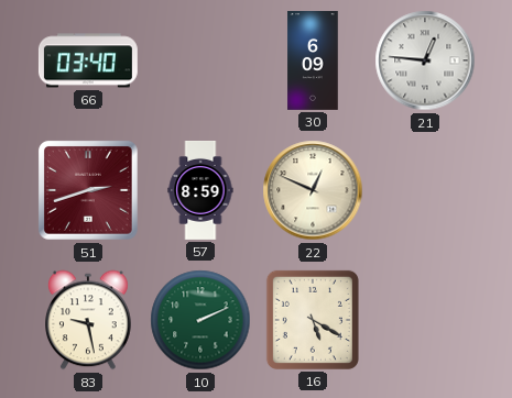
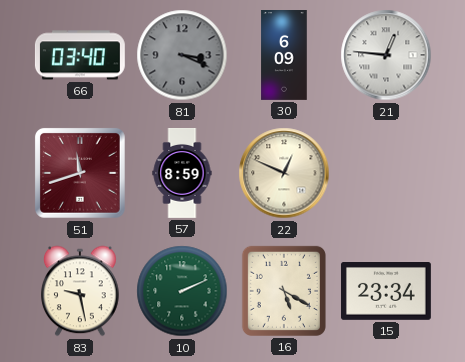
81: none -> 3:19
51: 2:42 -> 11:42
15: none -> 23:34
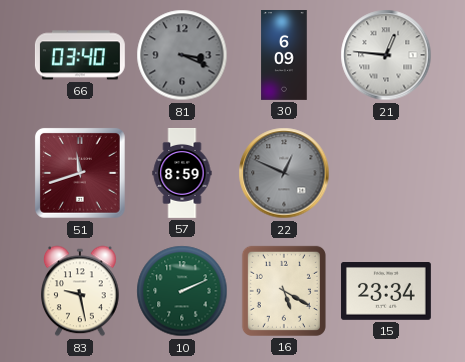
22 dial: cream -> grey
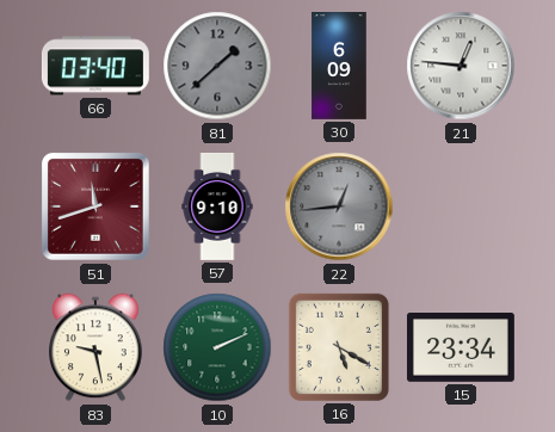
81: 3:19 -> 1:38
57: 8:59 -> 9:10
22: 12:49 -> 12:44
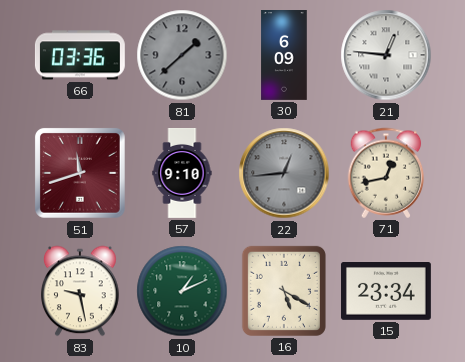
66: 03:40 -> 03:36
71: none -> 12:43
10: 2:11 -> 1:11
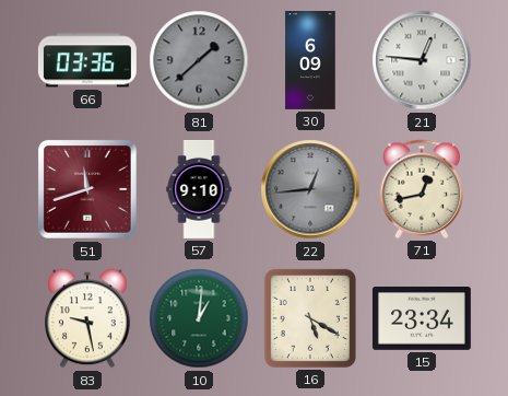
10: 1:11 -> 1:01
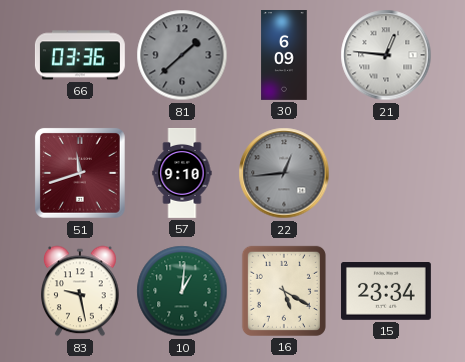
71: 12:43 -> none
